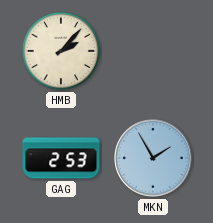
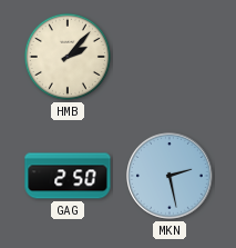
GAG: 2:53 -> 2:50
MKN: 1:55 -> 2:28
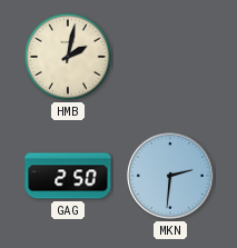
HMB: 2:07 -> 2:02
MKN: 2:28 -> 2:31
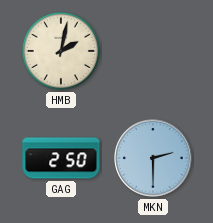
MKN: 2:31 -> 2:30
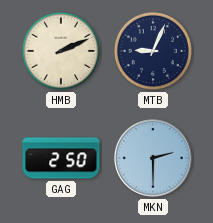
HMB: 2:02 -> 2:11
MTB: none -> 9:04
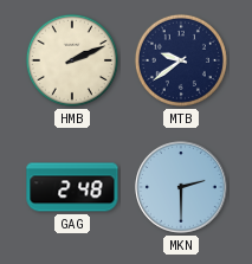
MTB: 9:04 -> 9:39
GAG: 2:50 -> 2:48
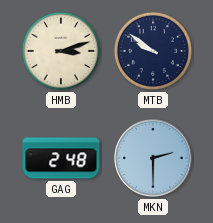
HMB: 2:11 -> 3:12
MTB: 9:39 -> 9:51
